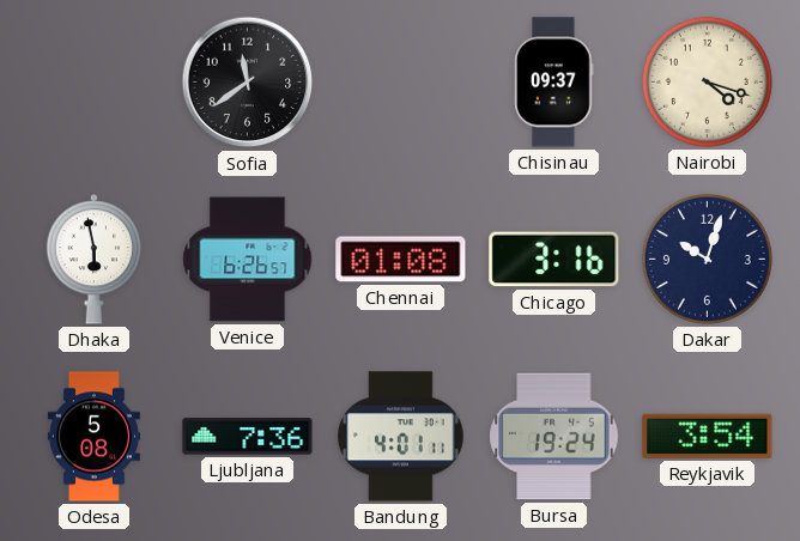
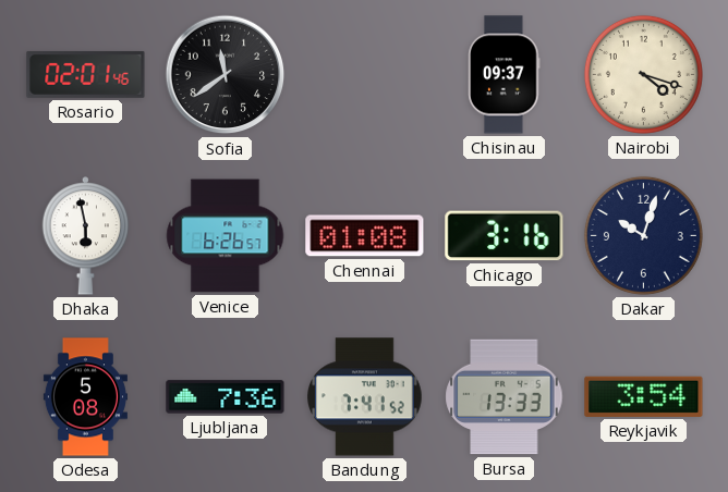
Rosario: none -> 02:01
Bandung: 4:01 -> 7:41
Bursa: 19:24 -> 13:33
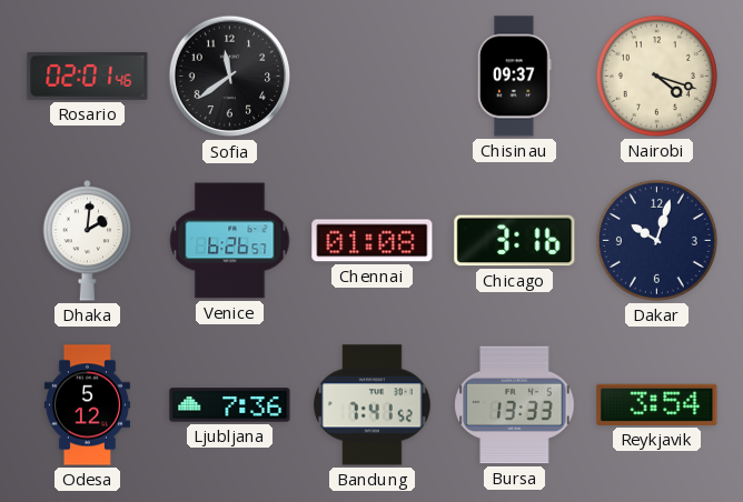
Dhaka: 5:58 -> 2:01
Odesa: 5:08 -> 5:12
